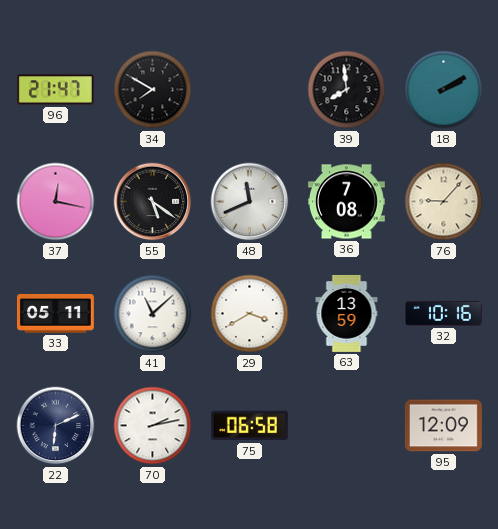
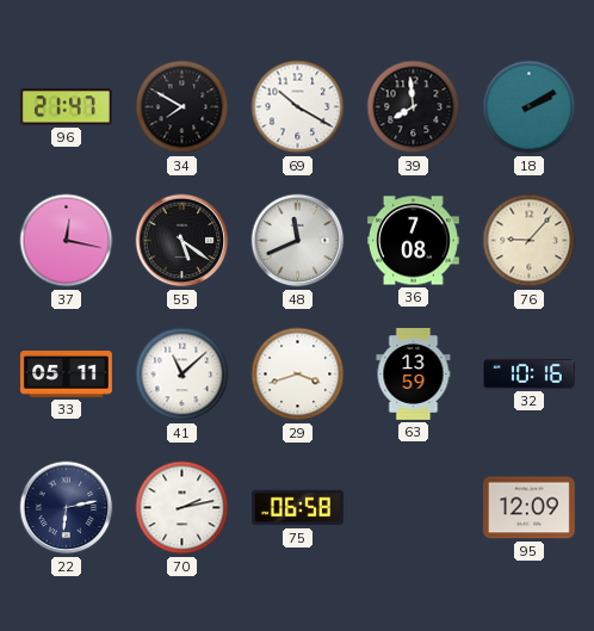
69: none -> 10:20
29: 3:40 -> 3:42
22: 6:11 -> 6:13
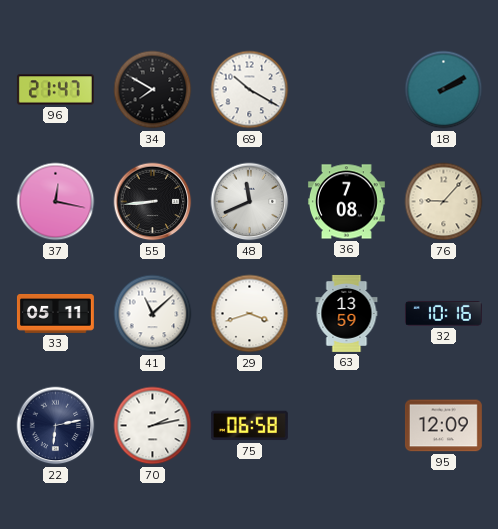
39: 7:59 -> none
55: 5:21 -> 8:44
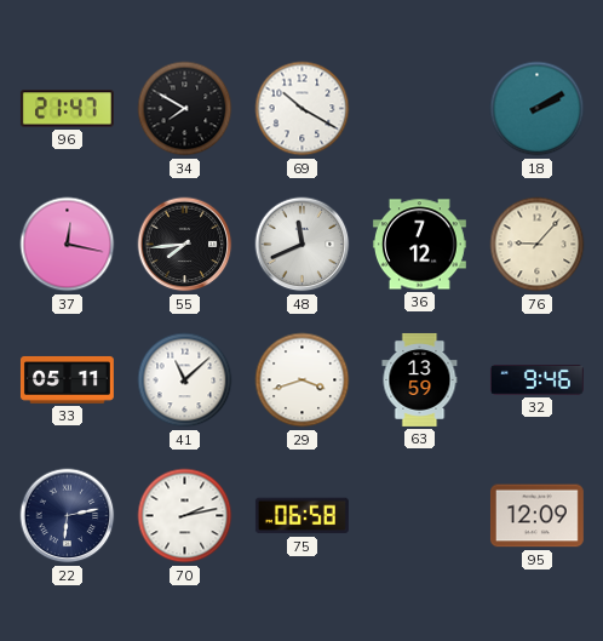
55: 8:44 -> 7:44
36: 7:08 -> 7:12
32: 10:16 -> 9:46
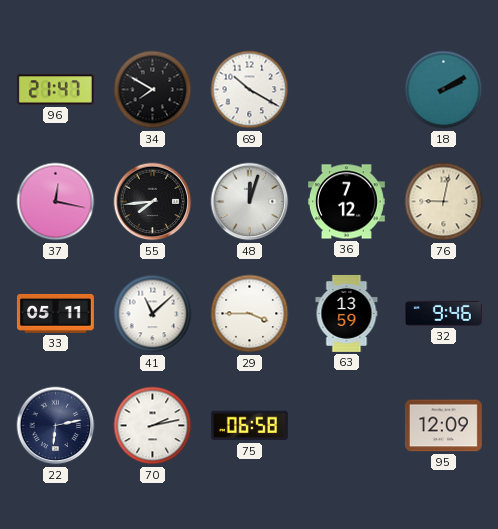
48: 11:41 -> 12:03
76: 9:07 -> 9:02
29: 3:42 -> 3:45
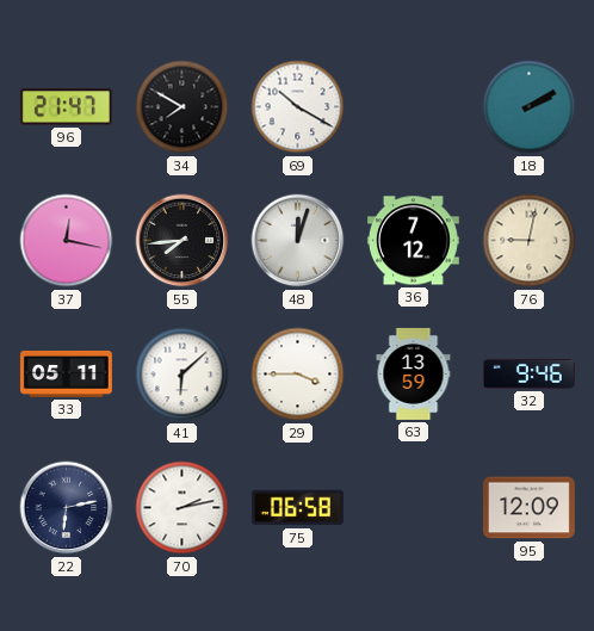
41: 11:08 -> 6:08
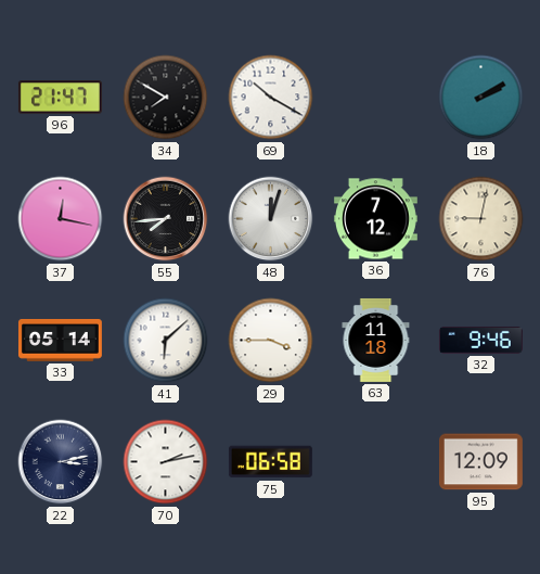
33: 05:11 -> 05:14
63: 13:59 -> 11:18
22: 6:13 -> 3:13
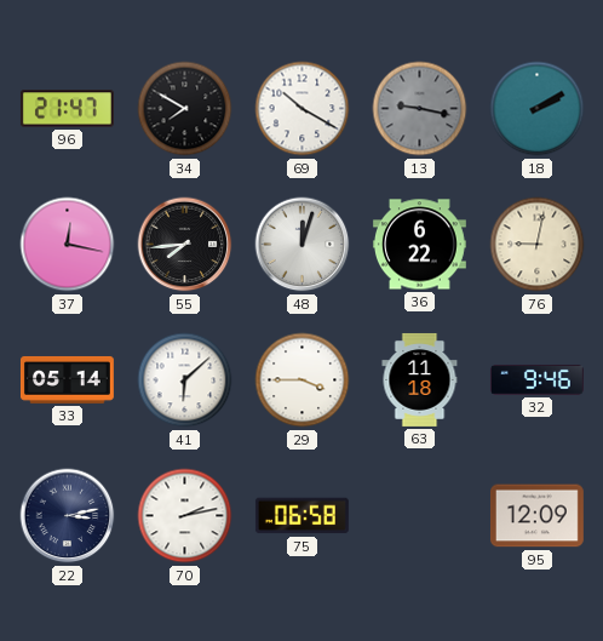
13: none -> 9:17
36: 7:12 -> 6:22
